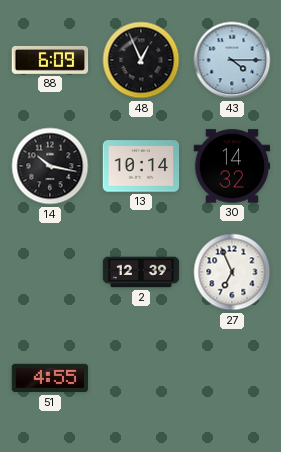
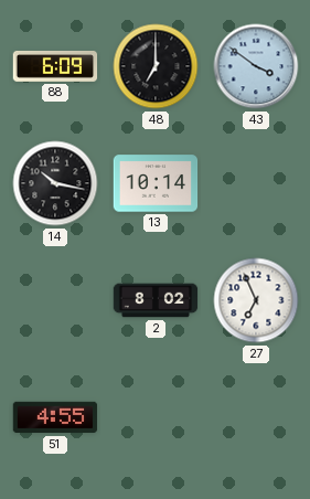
48: 12:56 -> 7:00
43: 4:15 -> 3:51
30: 14:32 -> none
2: 12:39 -> 8:02
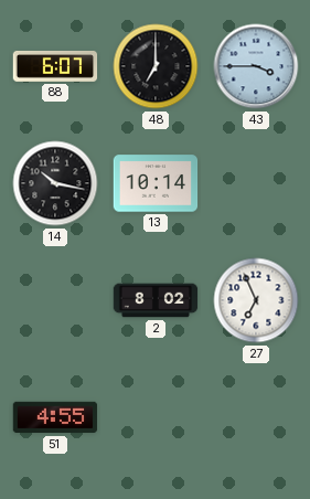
88: 6:09 -> 6:07
43: 3:51 -> 3:45
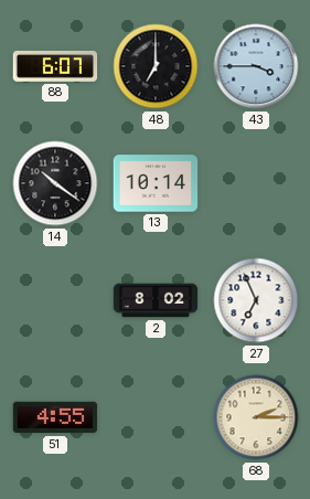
14: 10:17 -> 10:21
68: none -> 2:15
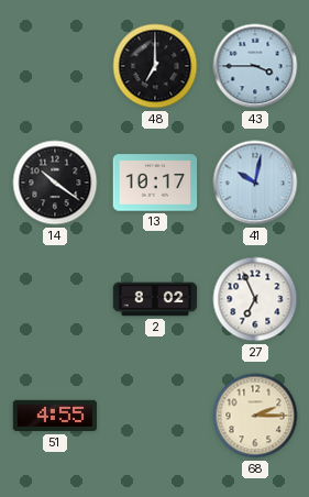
88: 6:07 -> none
13: 10:14 -> 10:17
41: none -> 10:02
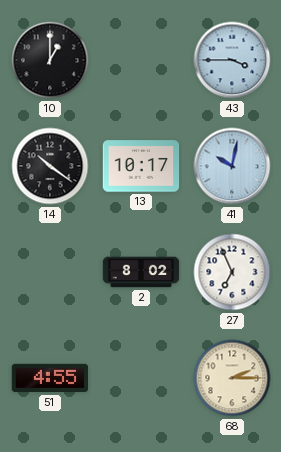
10: none -> 1:00
48: 7:00 -> none
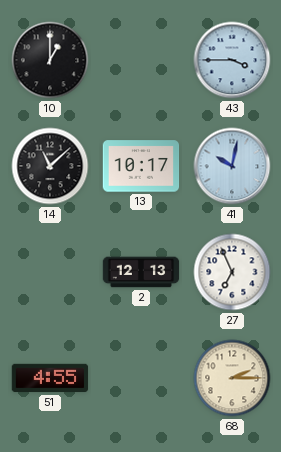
14: 10:21 -> 11:08
2: 8:02 -> 12:13
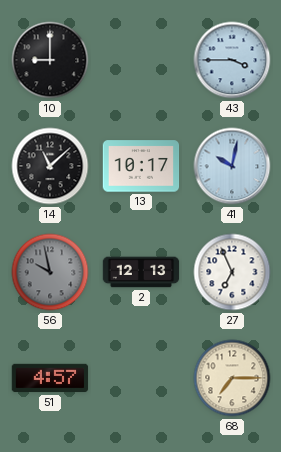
10: 1:00 -> 9:00
56: none -> 9:58
51: 4:55 -> 4:57
68: 2:15 -> 7:15
